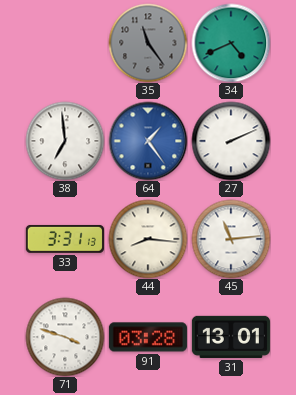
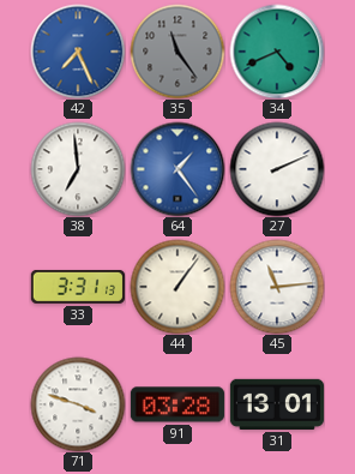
42: none -> 7:26
44: 8:16 -> 1:06
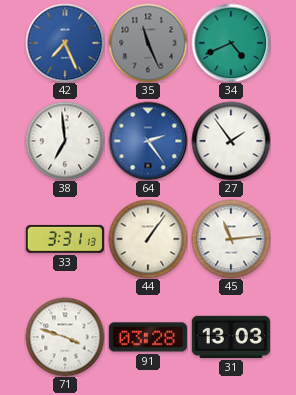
35: 11:24 -> 11:26
64: 1:24 -> 2:24
27: 2:11 -> 1:54
31: 13:01 -> 13:03
